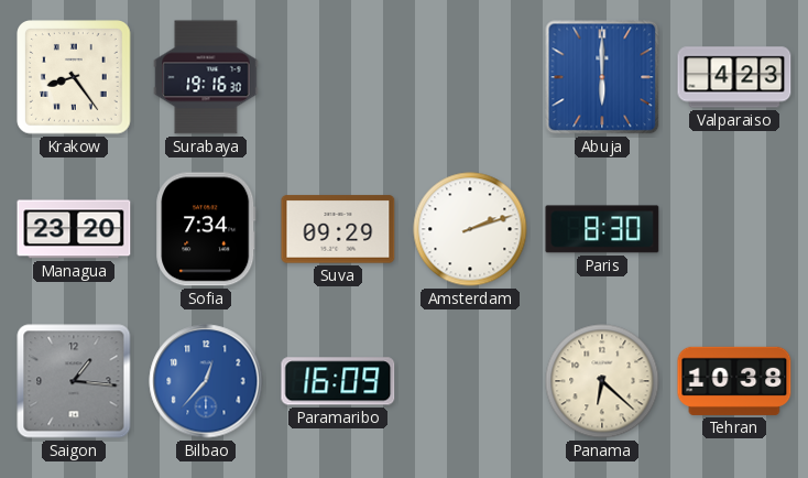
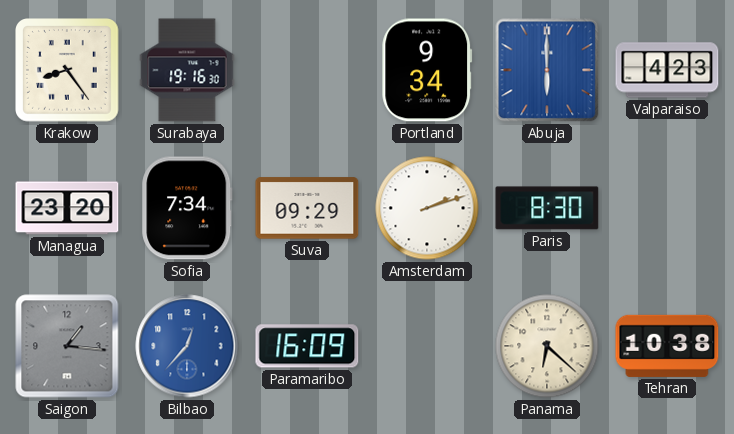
Portland: none -> 9:34
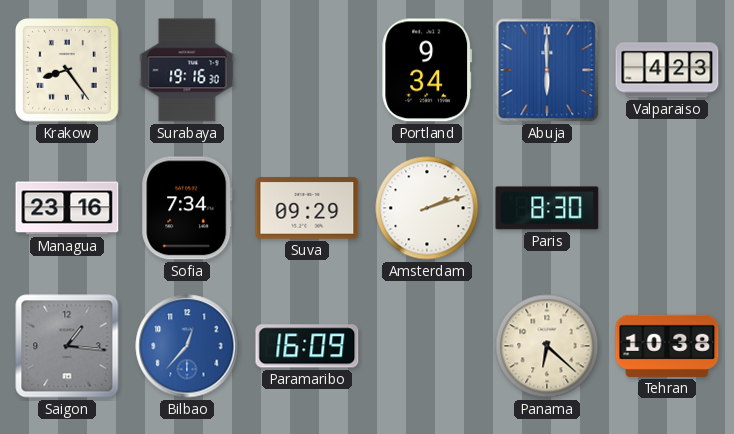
Managua: 23:20 -> 23:16
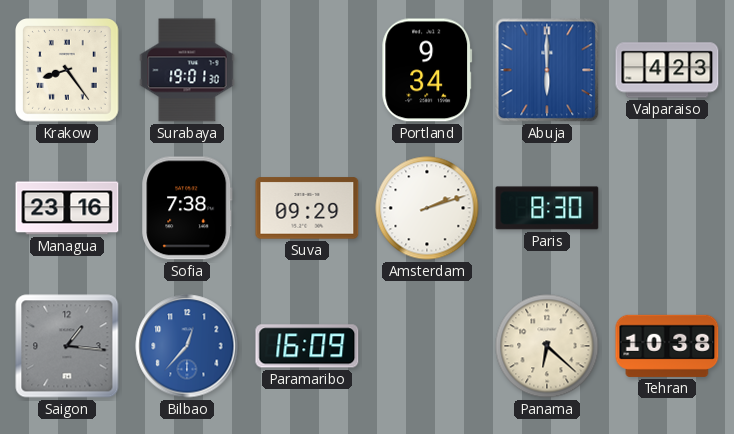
Surabaya: 19:16 -> 19:01
Sofia: 7:34 -> 7:38
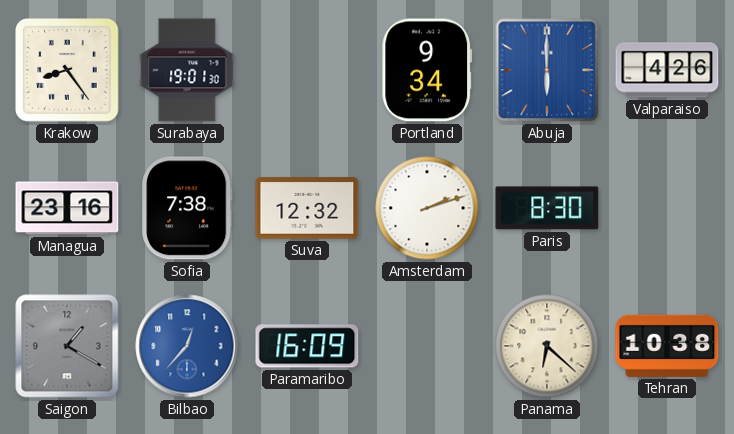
Valparaiso: 4:23 -> 4:26
Suva: 09:29 -> 12:32
Saigon: 1:16 -> 1:20
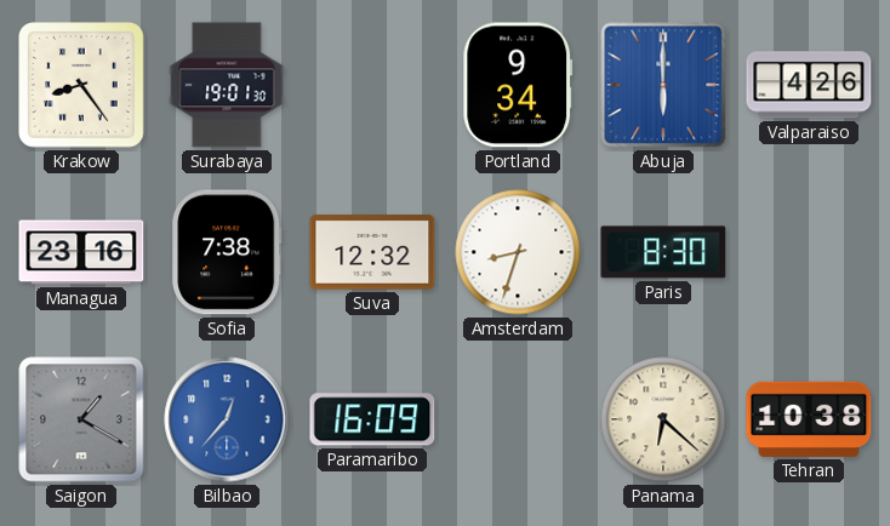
Amsterdam: 2:12 -> 8:33
